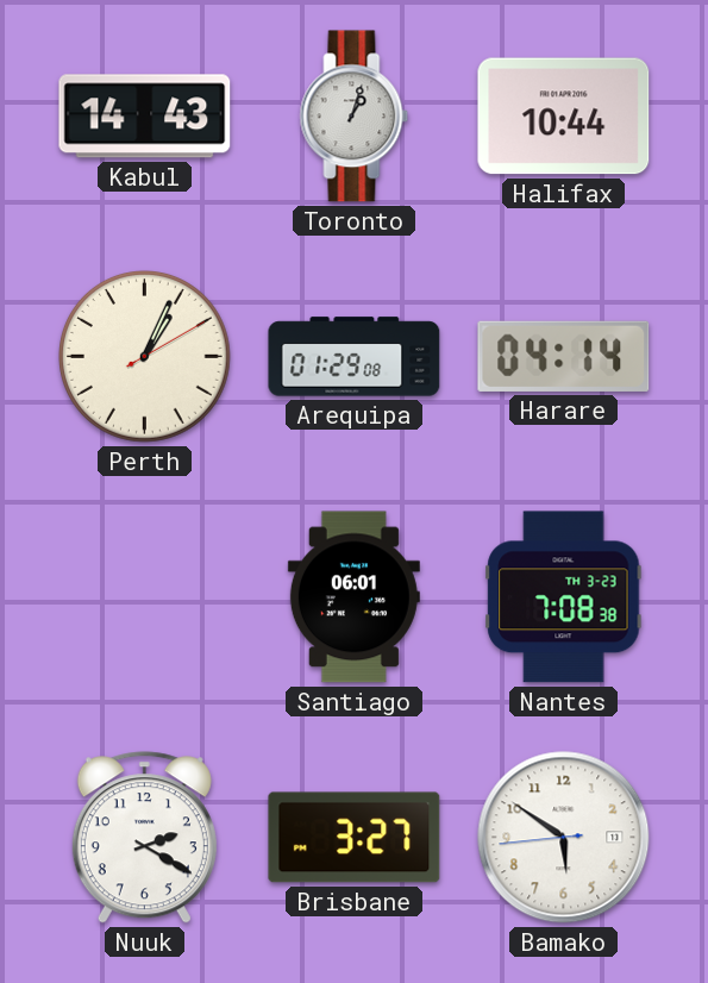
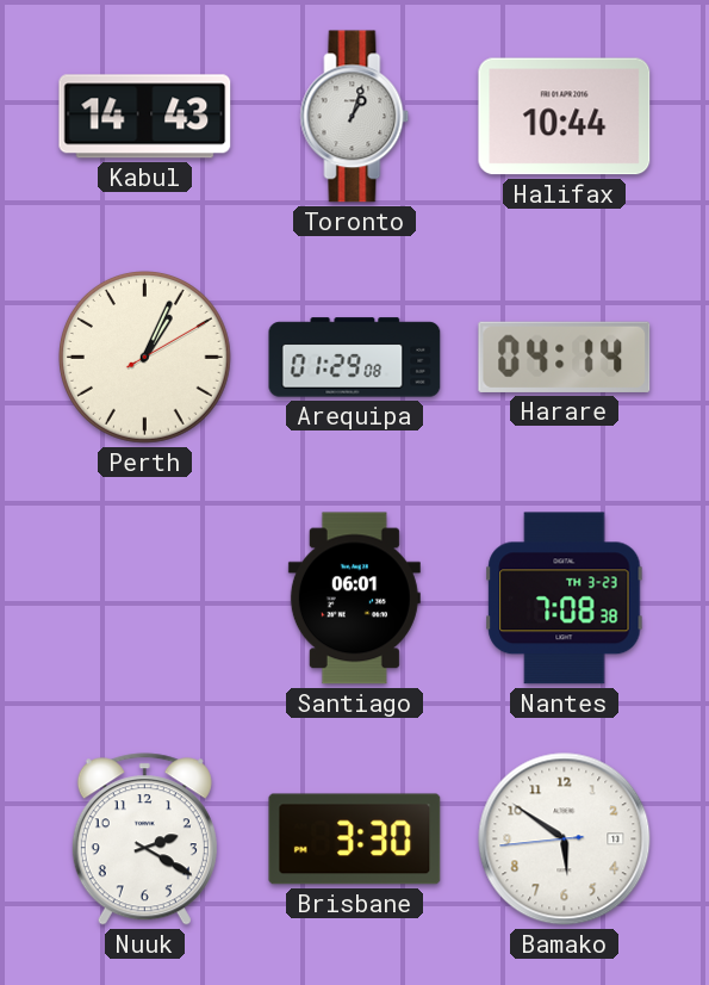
Brisbane: 3:27 -> 3:30
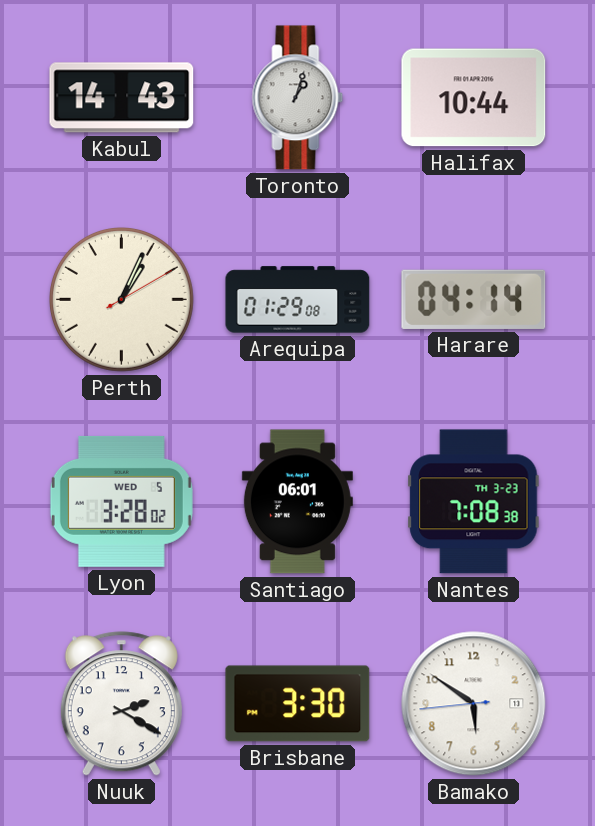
Lyon: none -> 3:28
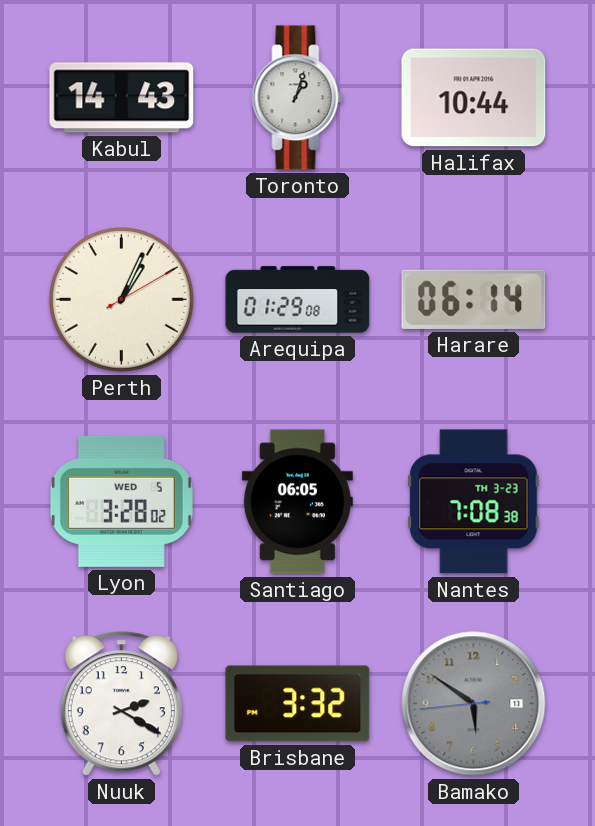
Harare: 04:14 -> 06:14
Santiago: 06:01 -> 06:05
Brisbane: 3:30 -> 3:32
Bamako dial: white -> grey
